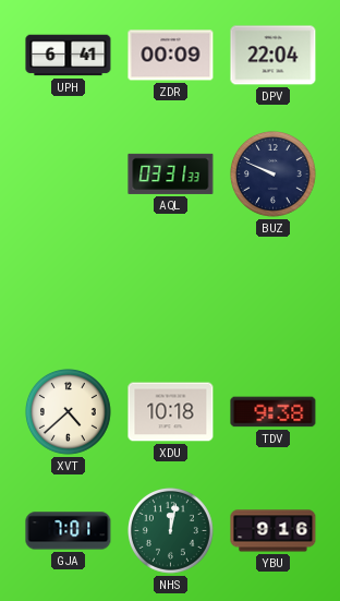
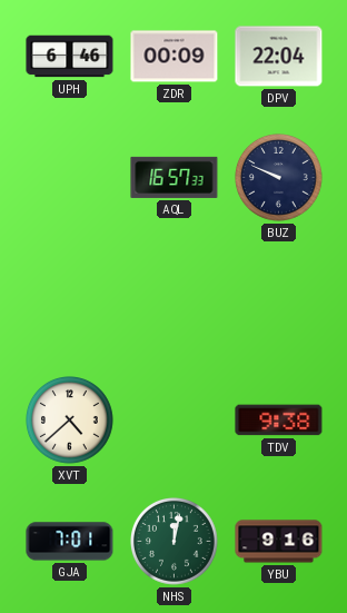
UPH: 6:41 -> 6:46
AQL: 03:31 -> 16:57
XDU: 10:18 -> none
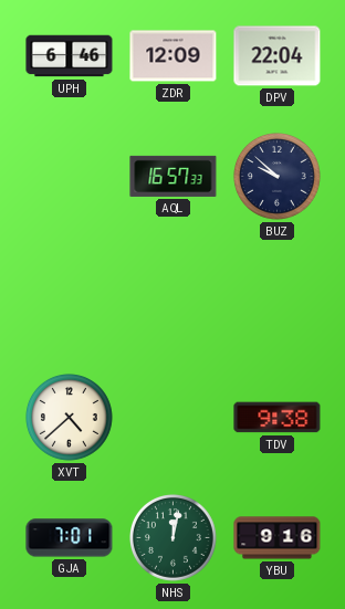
ZDR: 00:09 -> 12:09
BUZ: 9:49 -> 9:52
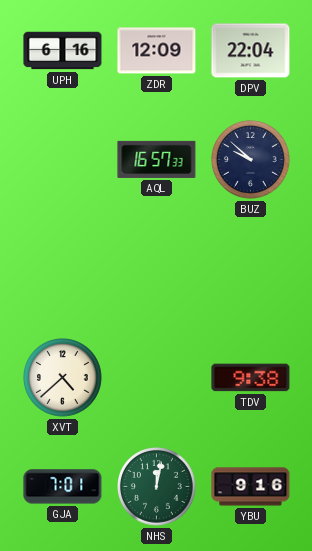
UPH: 6:46 -> 6:16
